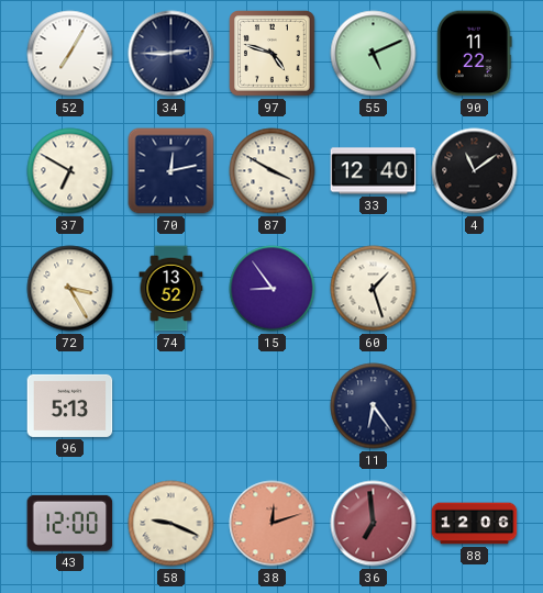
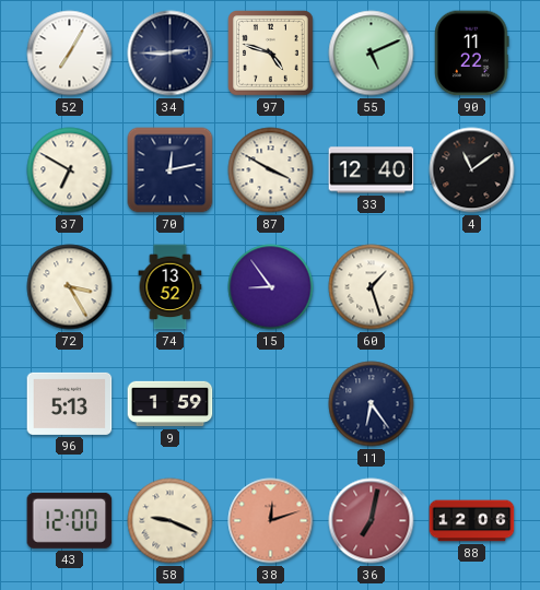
9: none -> 1:59
36: 6:59 -> 7:02
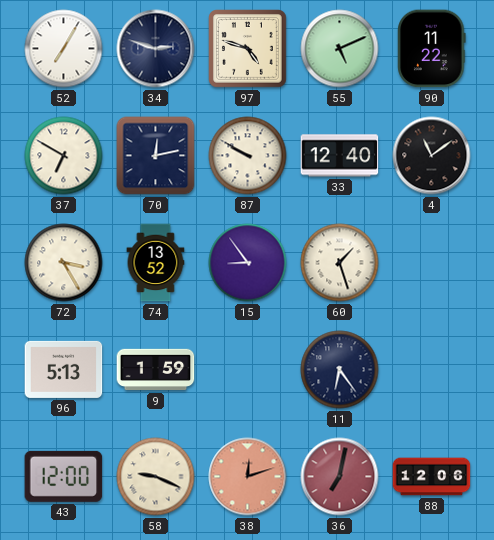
34: 2:45 -> 2:48
87: 3:50 -> 9:50
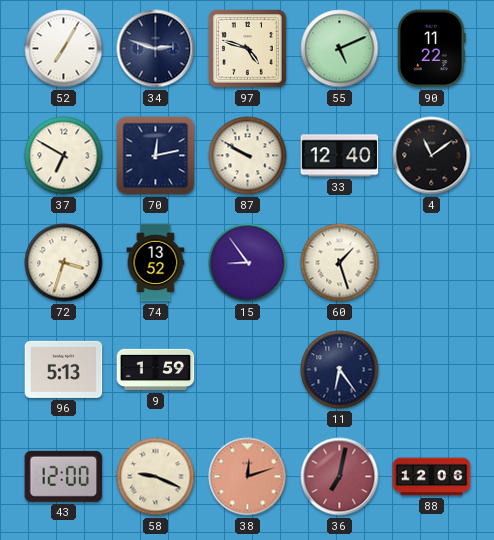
72: 3:25 -> 3:33
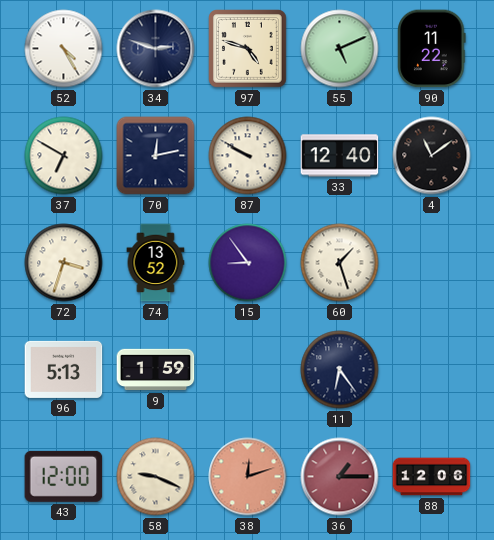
52: 7:05 -> 4:25
36: 7:02 -> 1:15
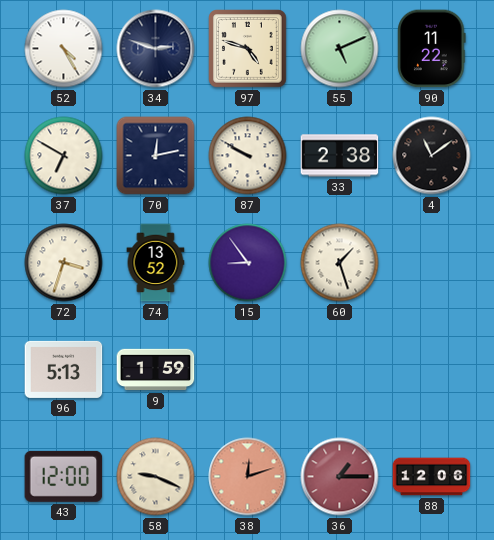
33: 12:40 -> 2:38
11: 6:24 -> none
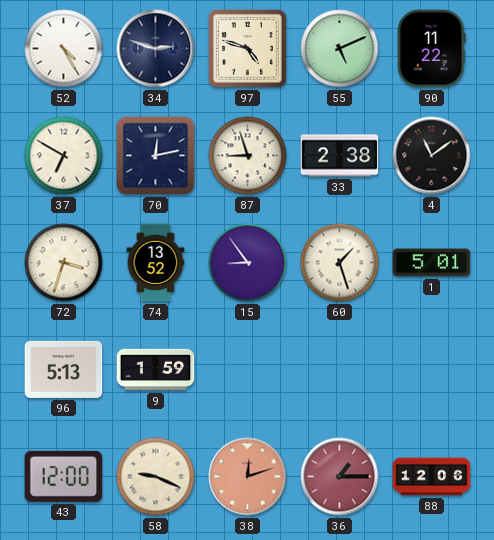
87: 9:50 -> 8:57
1: none -> 5:01
